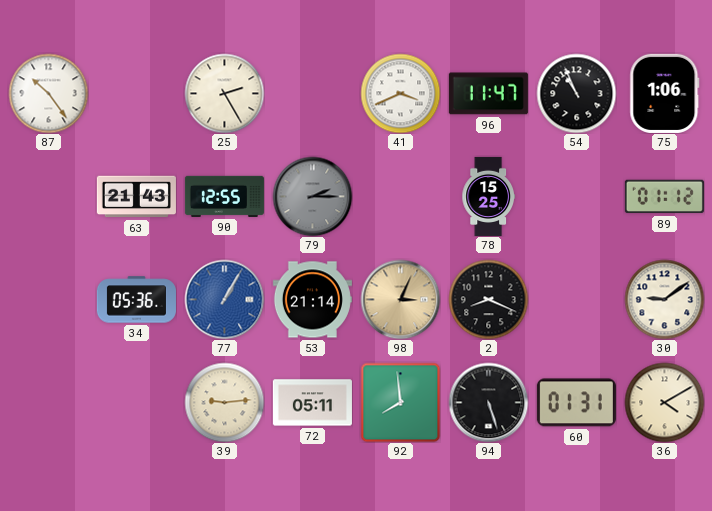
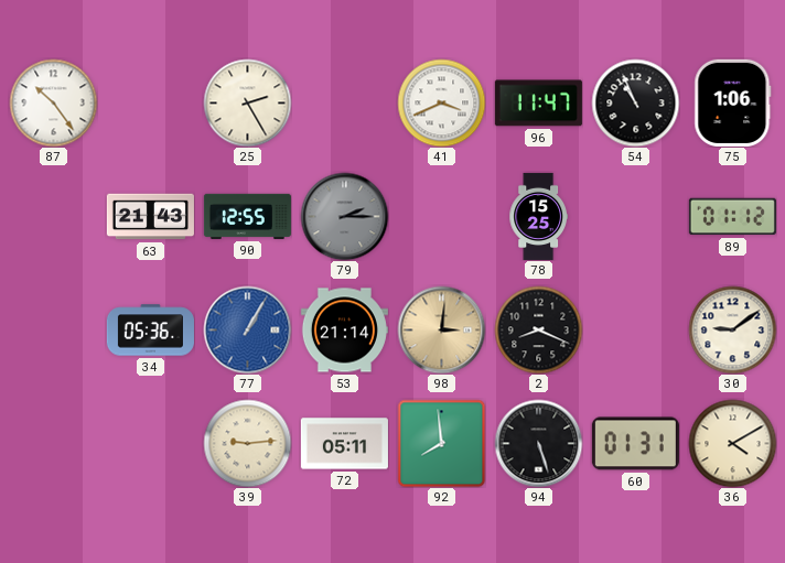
98: 3:04 -> 3:01
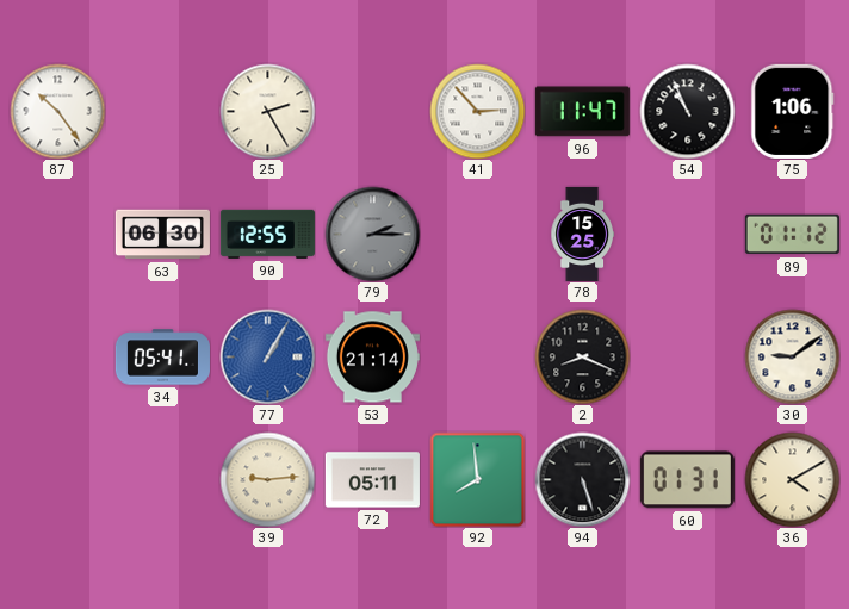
41: 3:41 -> 2:53
63: 21:43 -> 06:30
34: 05:36 -> 05:41
98: 3:01 -> none
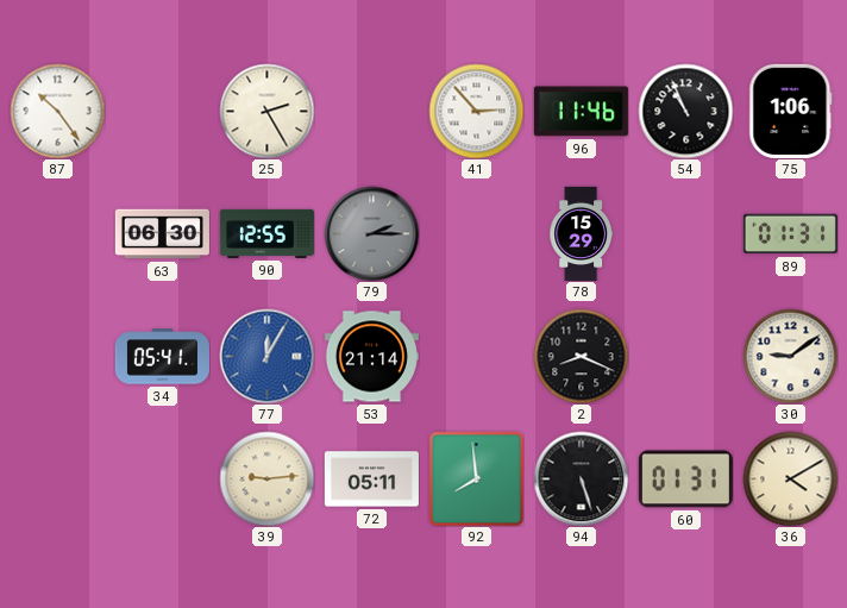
96: 11:47 -> 11:46
78: 15:25 -> 15:29
89: 01:12 -> 01:31
77: 1:05 -> 12:05
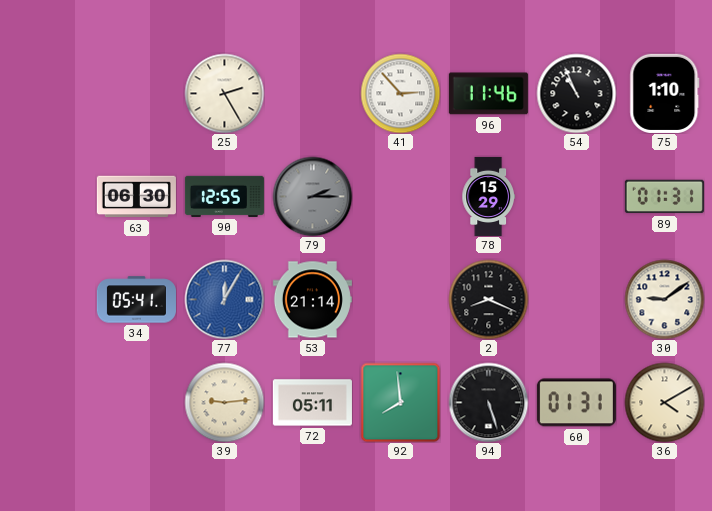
87: 10:24 -> none
75: 1:06 -> 1:10
